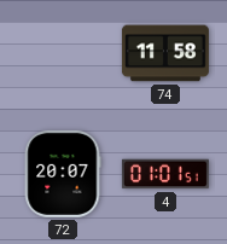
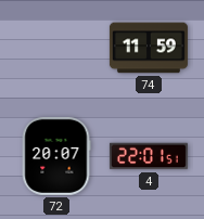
74: 11:58 -> 11:59
4: 01:01 -> 22:01
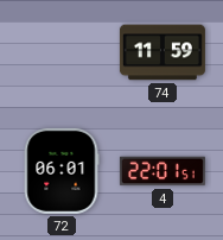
72: 20:07 -> 06:01
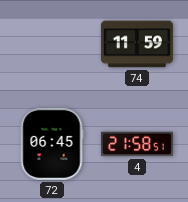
72: 06:01 -> 06:45
4: 22:01 -> 21:58
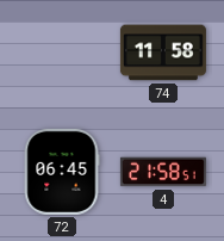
74: 11:59 -> 11:58
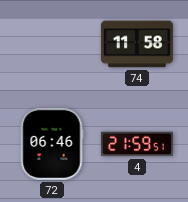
72: 06:45 -> 06:46
4: 21:58 -> 21:59
